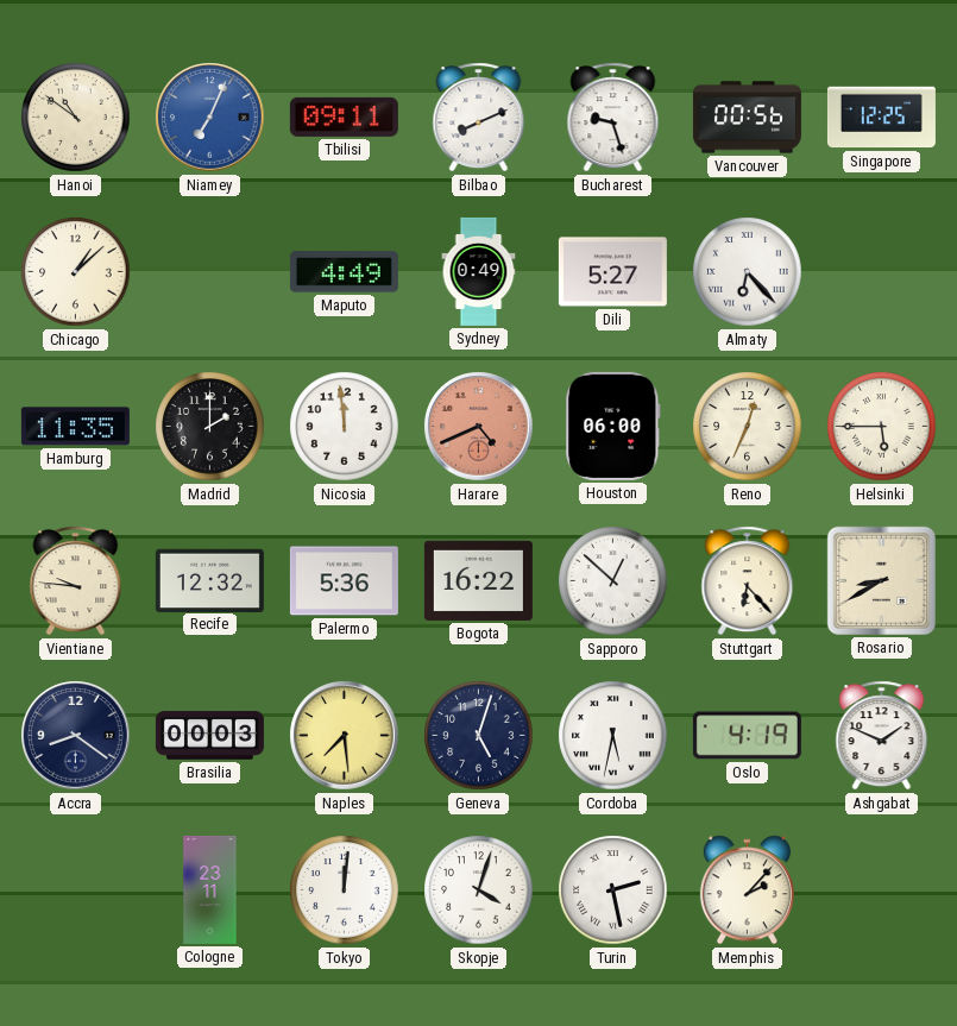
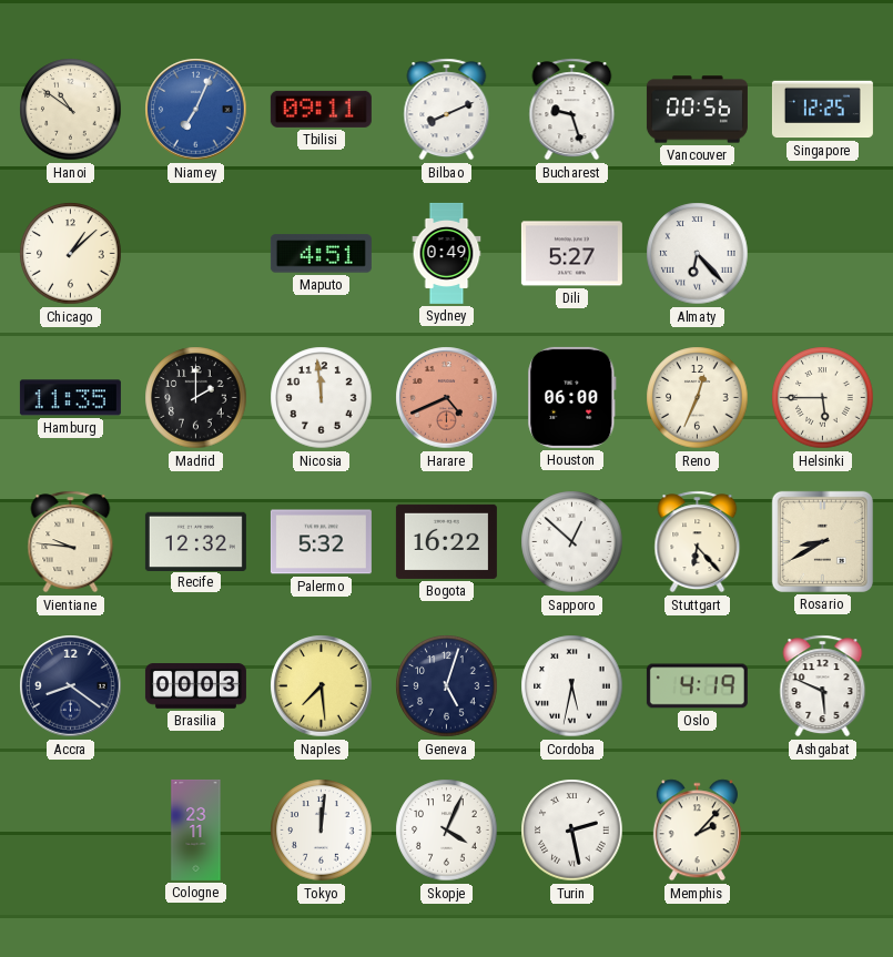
Maputo: 4:49 -> 4:51
Palermo: 5:36 -> 5:32
Ashgabat: 1:49 -> 5:49
Skopje: 4:03 -> 4:04
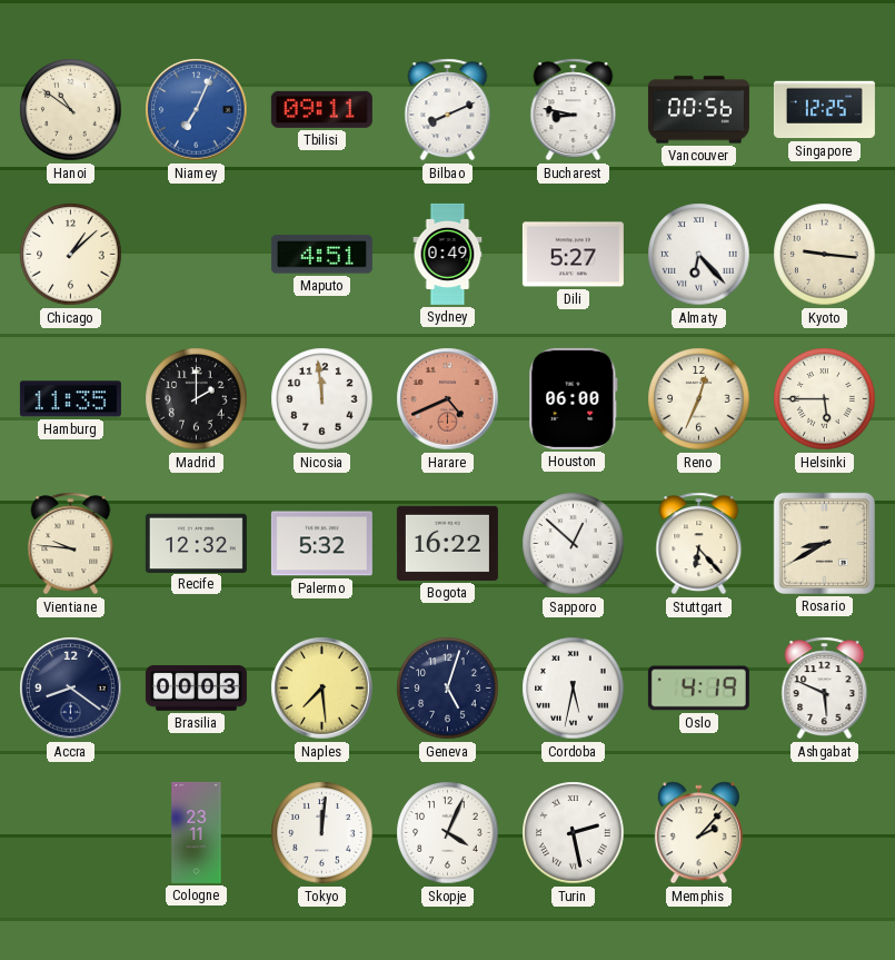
Bucharest: 9:27 -> 8:47
Kyoto: none -> 9:16
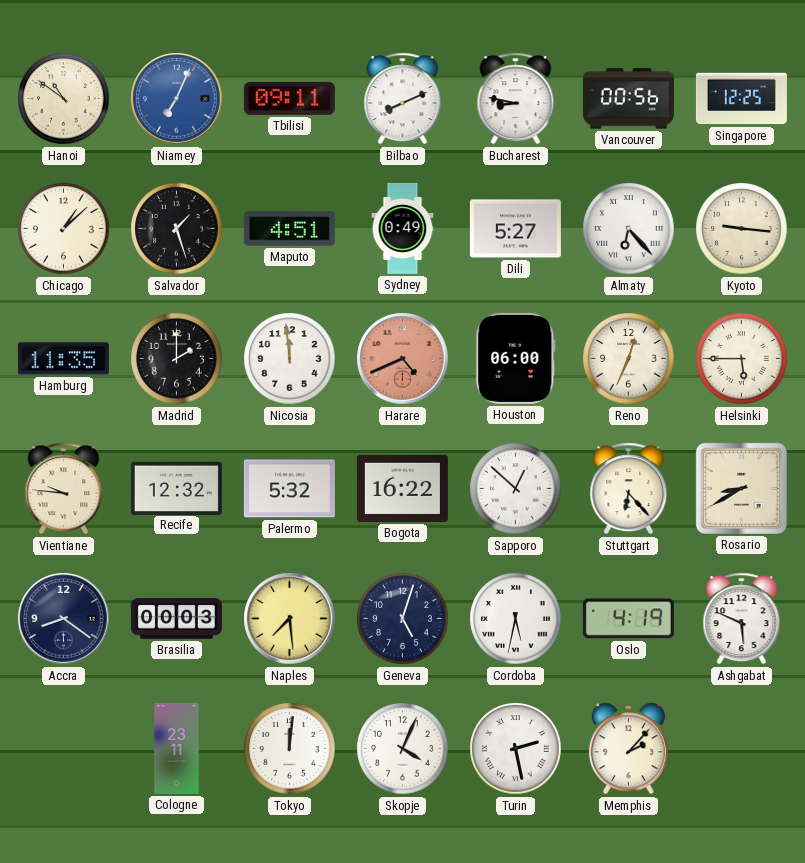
Salvador: none -> 1:27
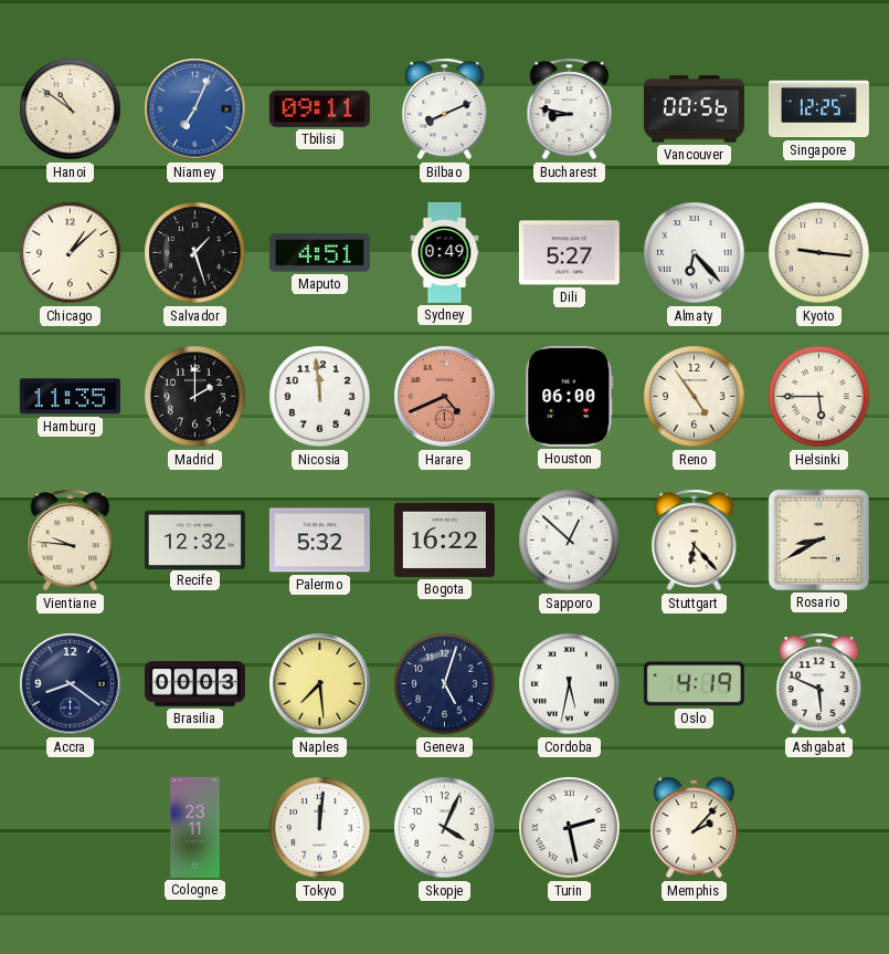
Reno: 12:34 -> 4:54
